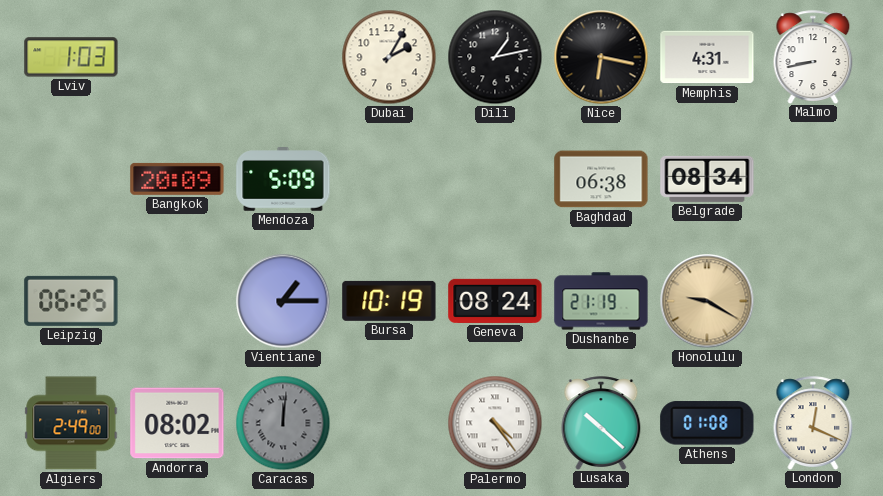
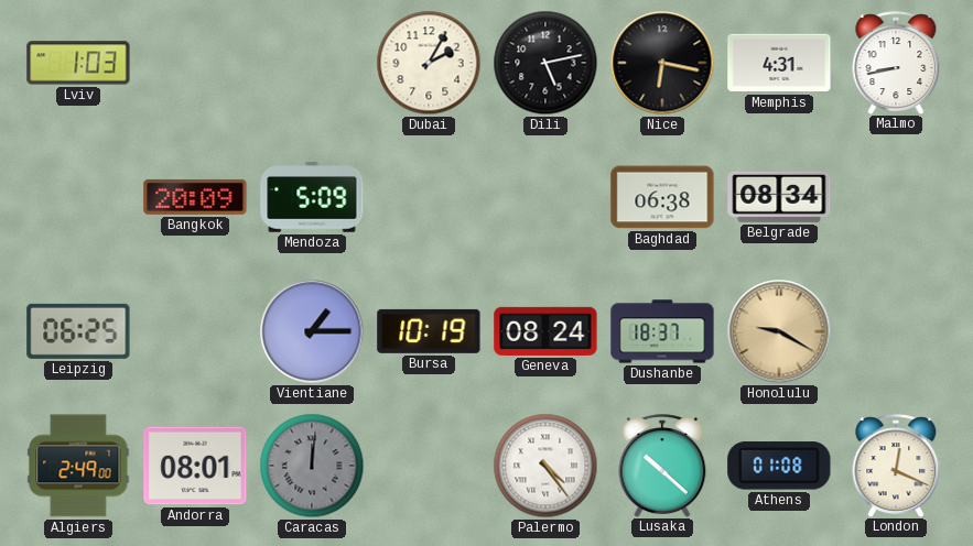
Dili: 1:13 -> 5:13
Dushanbe: 21:19 -> 18:37
Andorra: 08:02 -> 08:01
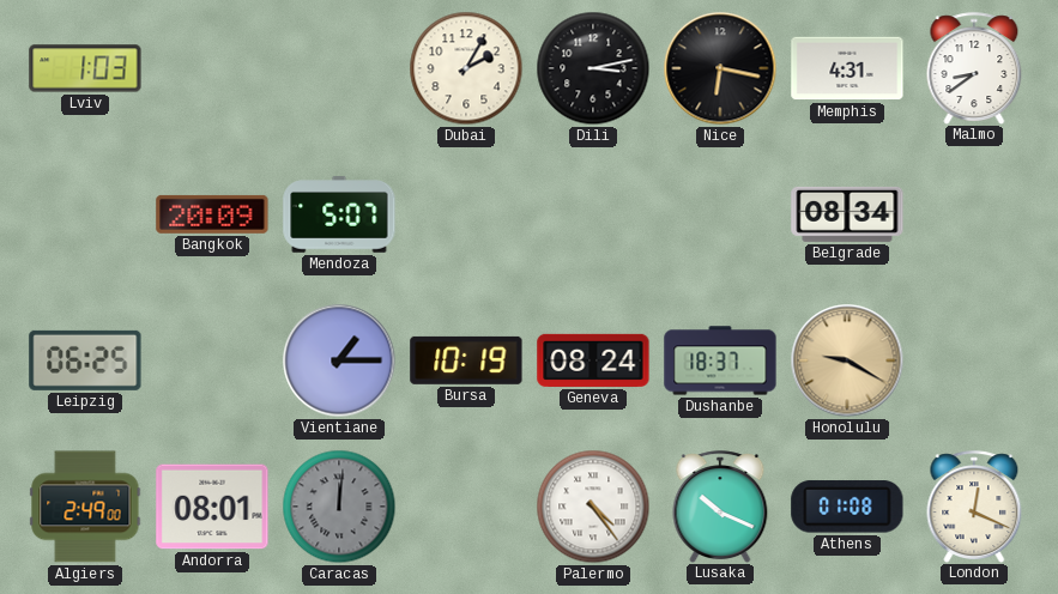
Dili: 5:13 -> 3:13
Malmo: 8:43 -> 8:39
Mendoza: 5:09 -> 5:07
Baghdad: 06:38 -> none
Lusaka: 10:22 -> 10:19
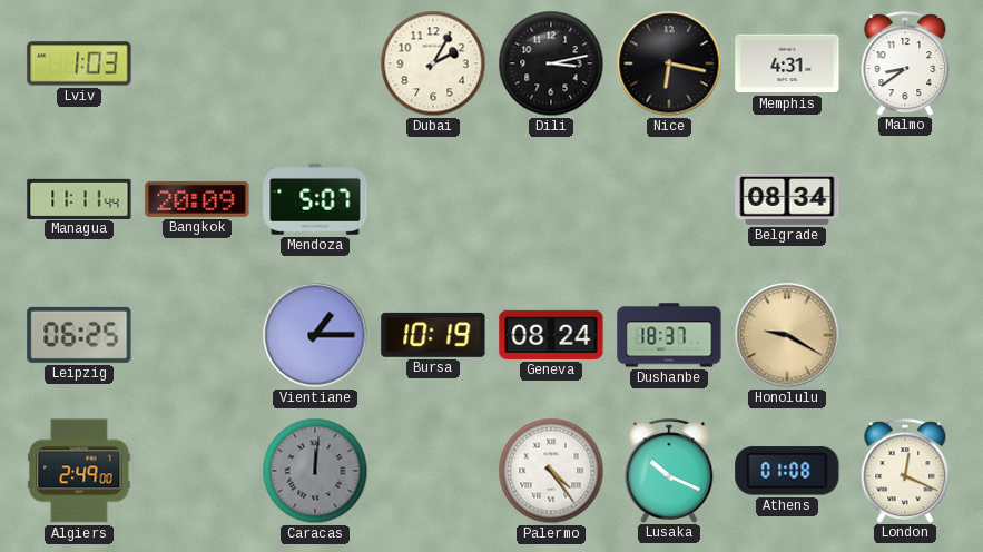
Managua: none -> 11:11
Andorra: 08:01 -> none
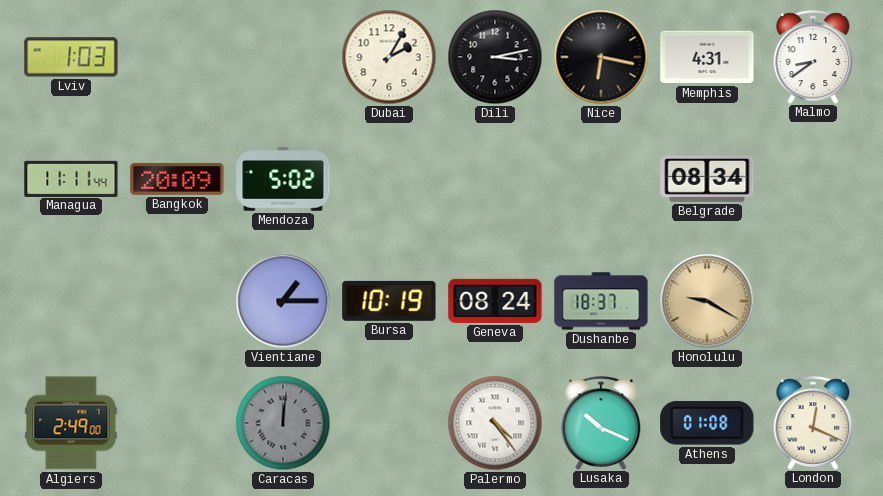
Mendoza: 5:07 -> 5:02
Leipzig: 06:25 -> none
